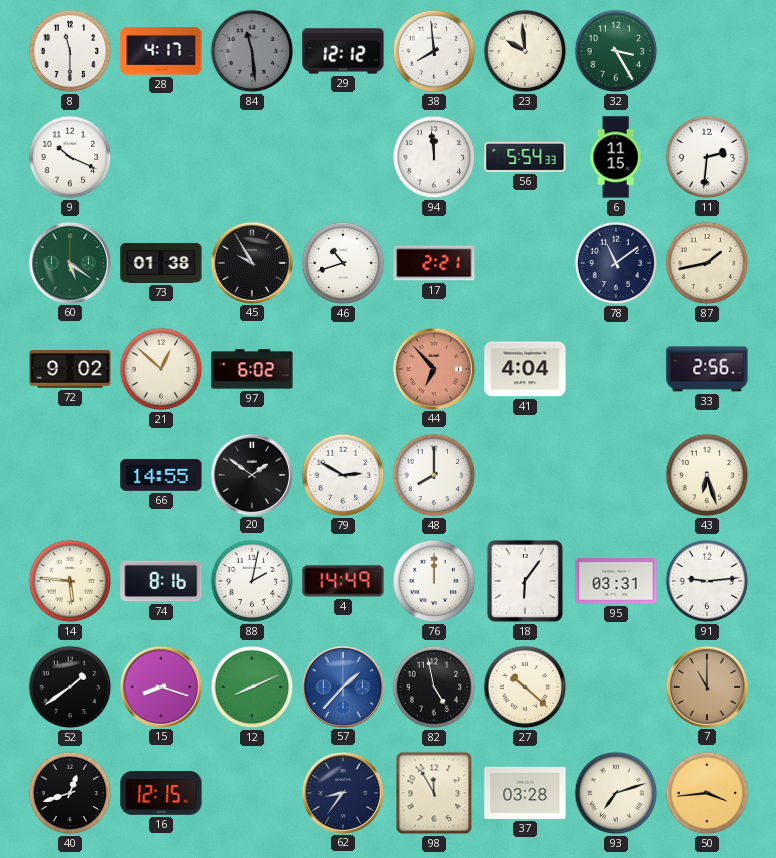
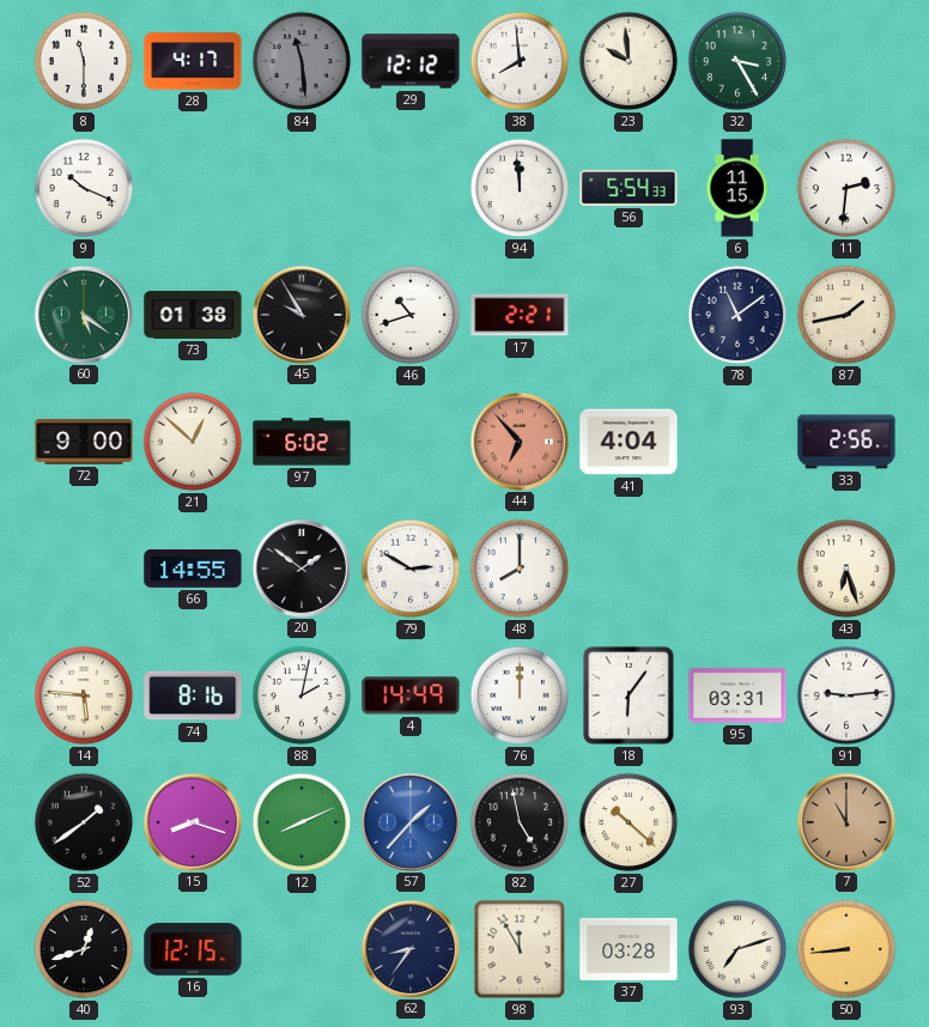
72: 9:02 -> 9:00
50: 3:44 -> 8:44
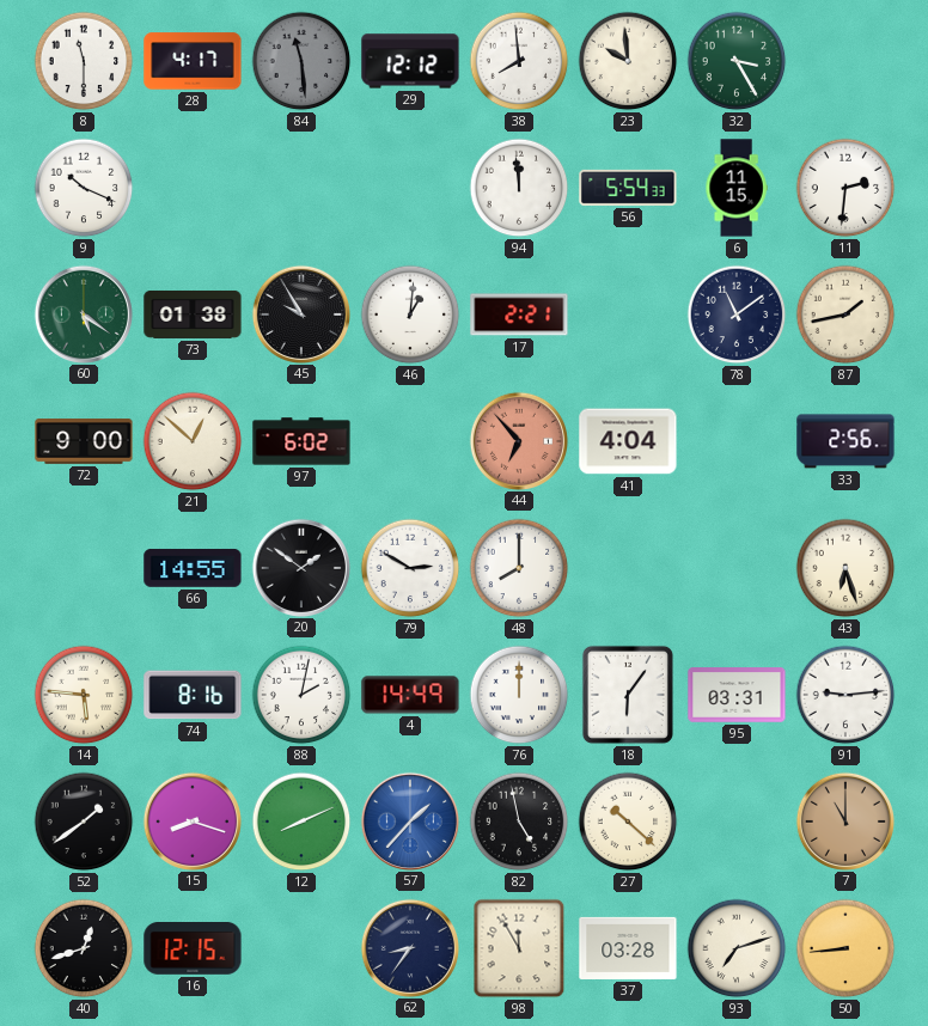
46: 10:42 -> 1:01
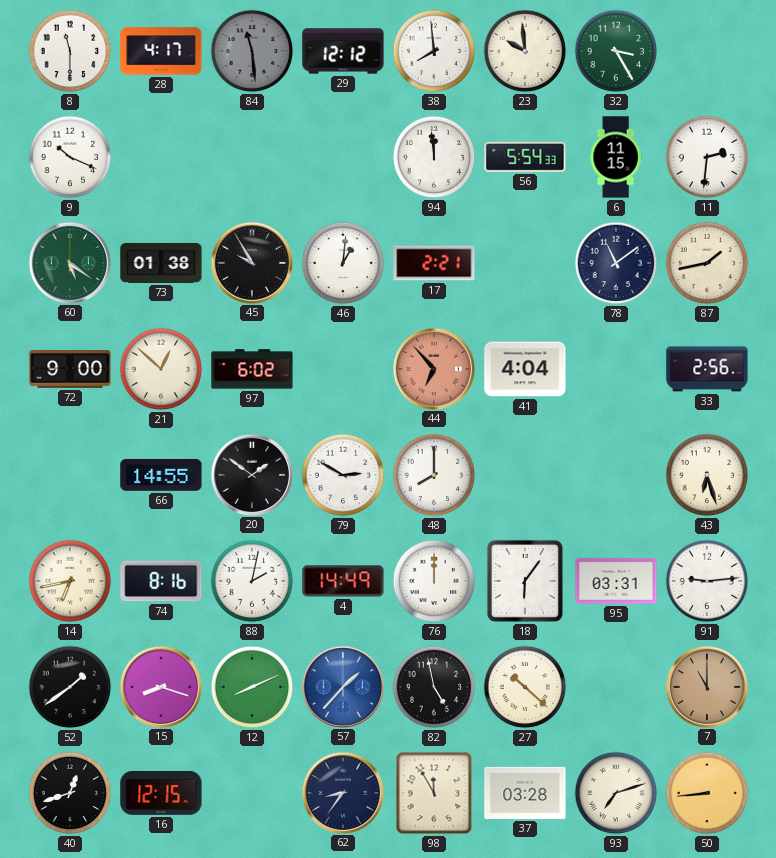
14: 5:46 -> 6:43
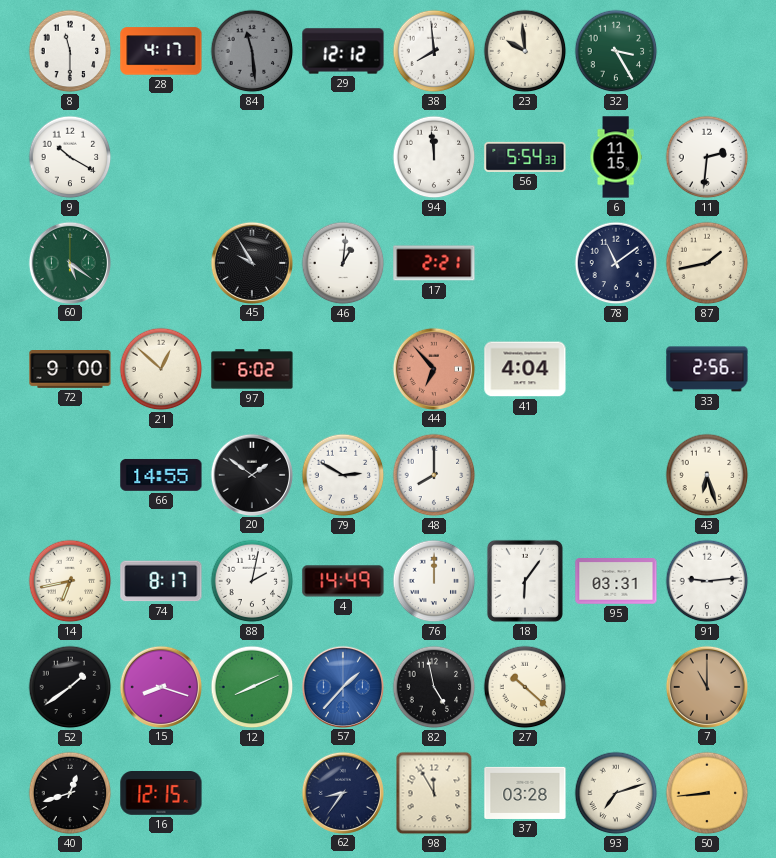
9: 10:19 -> 10:20
73: 01:38 -> none
74: 8:16 -> 8:17
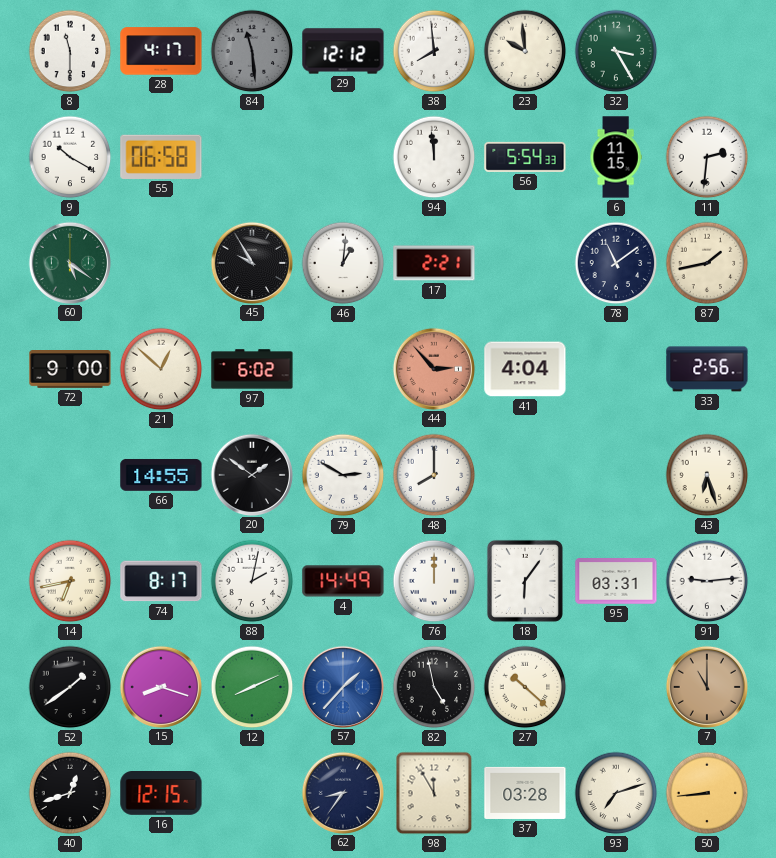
55: none -> 06:58
44: 6:53 -> 2:53
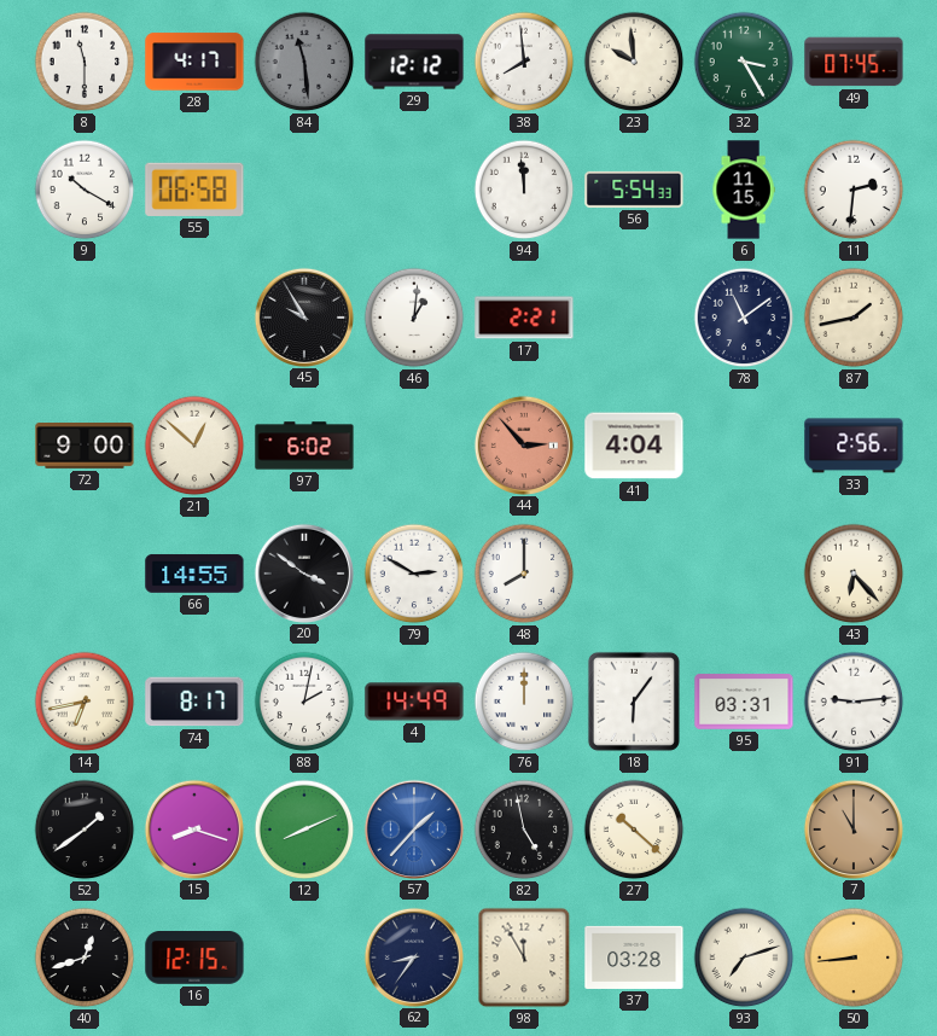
49: none -> 07:45
60: 5:21 -> none
20: 1:51 -> 3:51
43: 6:27 -> 6:23
